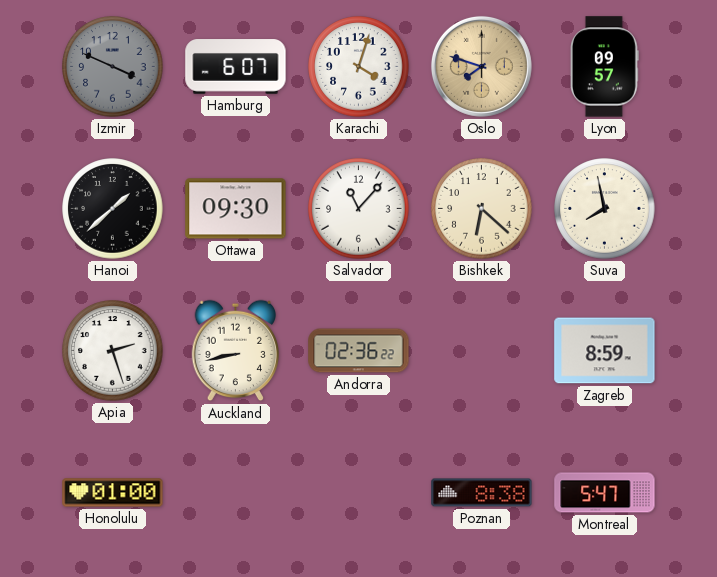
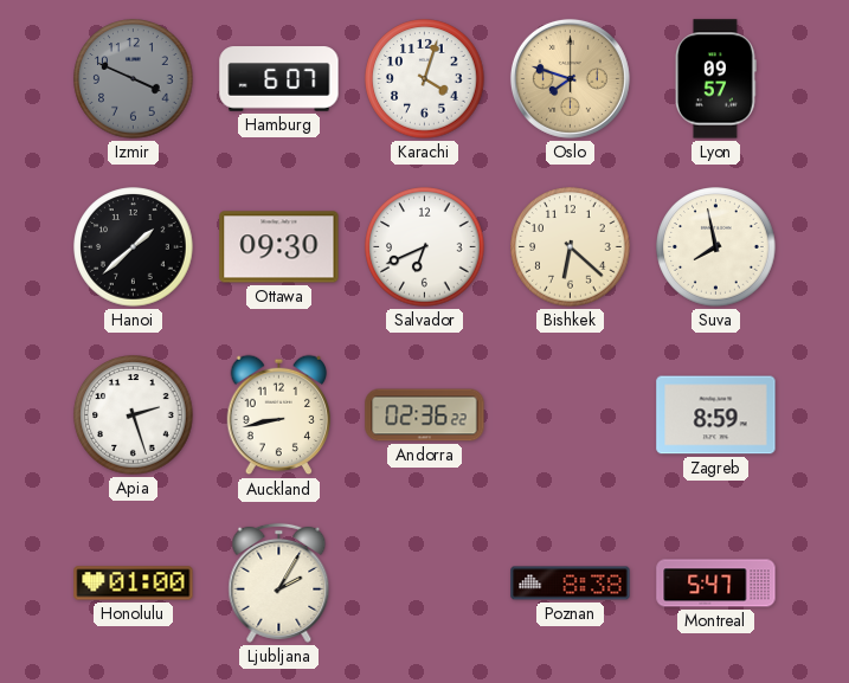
Salvador: 11:07 -> 6:41
Ljubljana: none -> 2:05
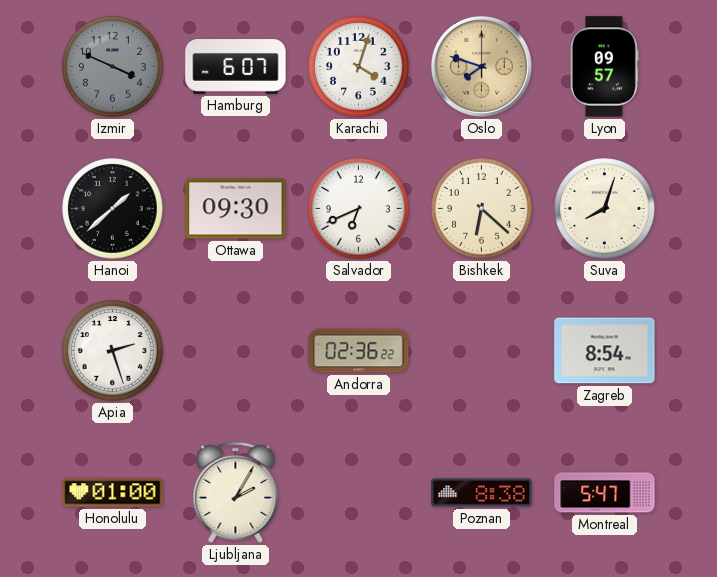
Suva: 7:58 -> 8:03
Auckland: 8:43 -> none
Zagreb: 8:59 -> 8:54
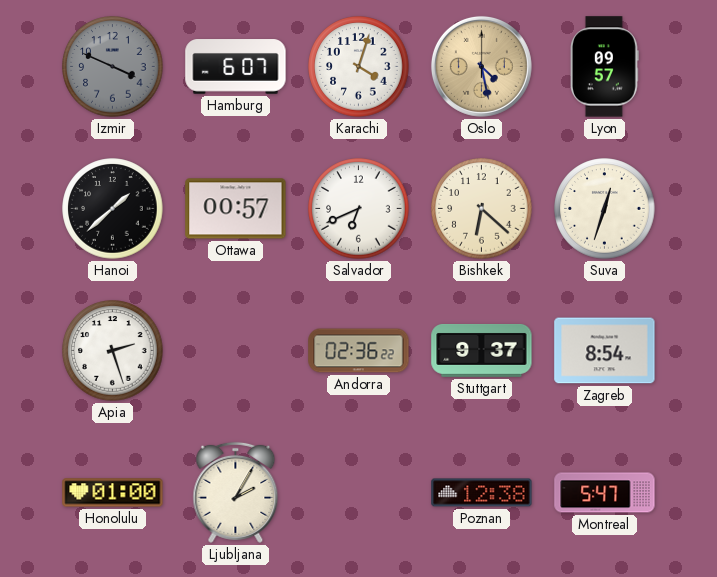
Oslo: 7:48 -> 4:28
Ottawa: 09:30 -> 00:57
Suva: 8:03 -> 12:33
Stuttgart: none -> 9:37
Poznan: 8:38 -> 12:38
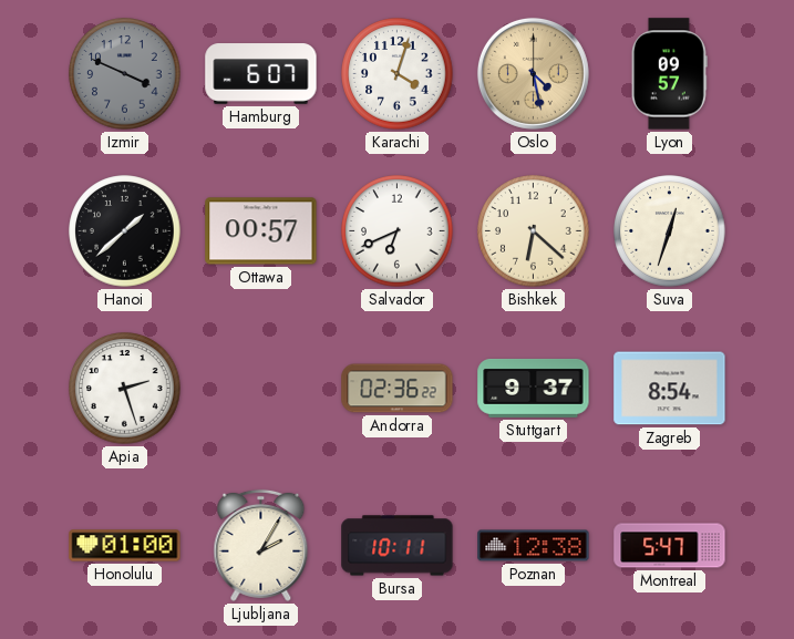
Bursa: none -> 10:11
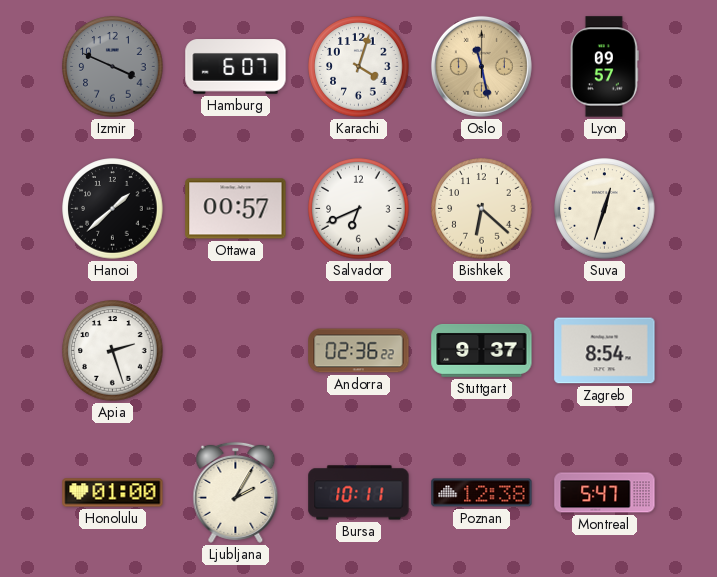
Oslo: 4:28 -> 11:28
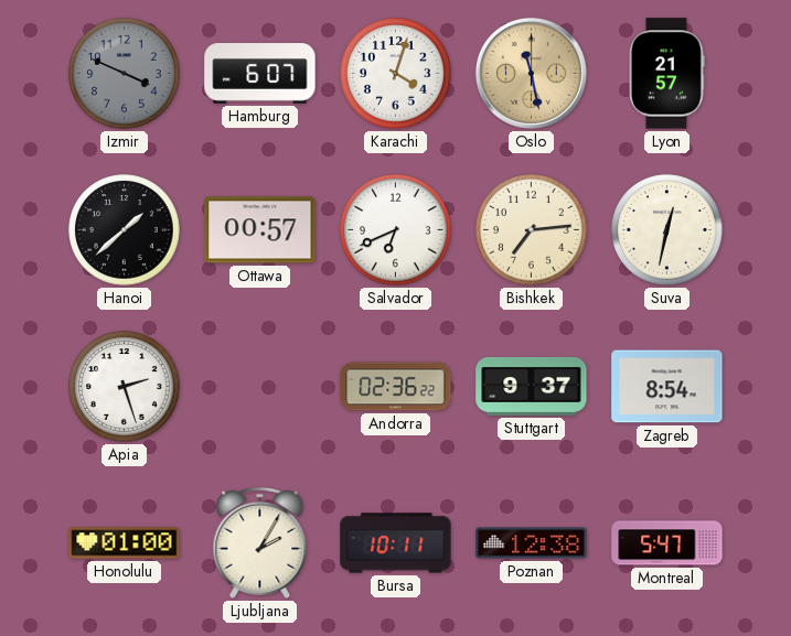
Lyon: 09:57 -> 21:57
Bishkek: 6:22 -> 7:14
Suva: 12:33 -> 12:32
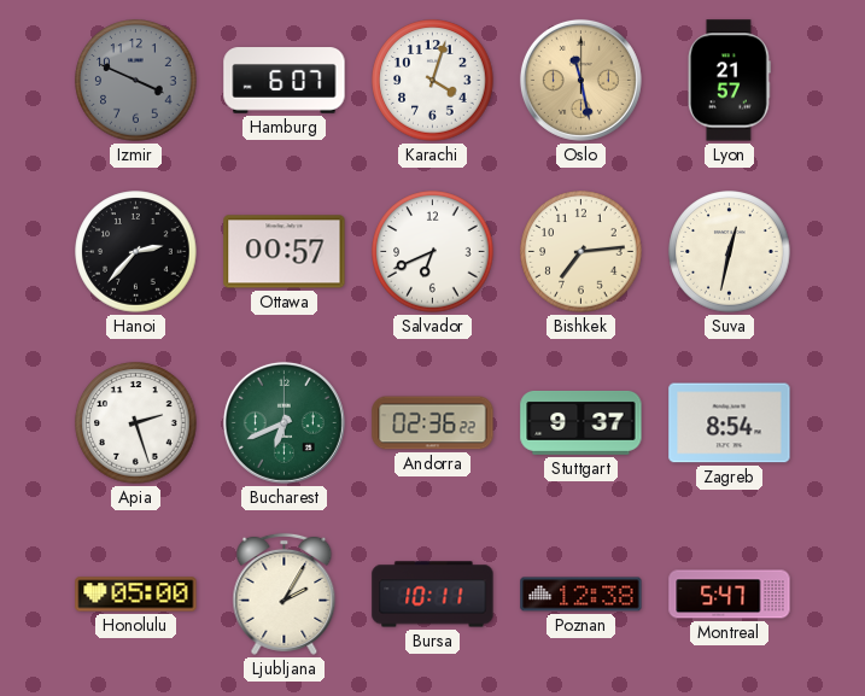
Hanoi: 1:38 -> 2:37
Bucharest: none -> 6:41
Honolulu: 01:00 -> 05:00
